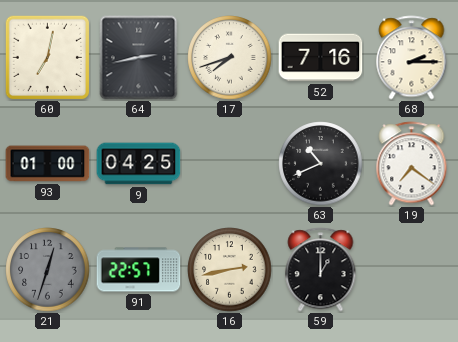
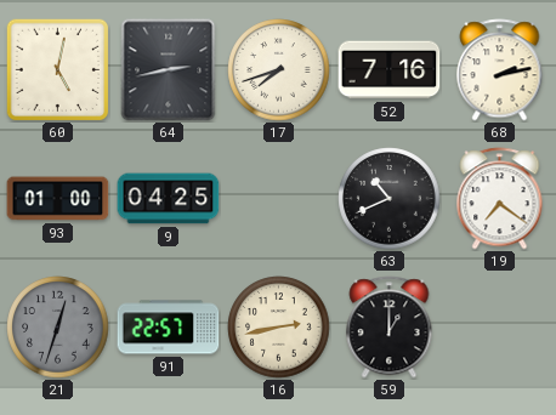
60: 7:02 -> 5:02
68: 2:15 -> 2:13
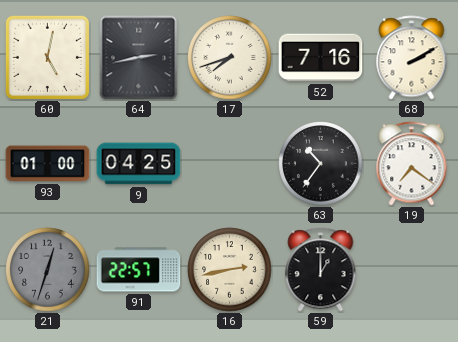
68: 2:13 -> 2:10
63: 10:41 -> 10:36
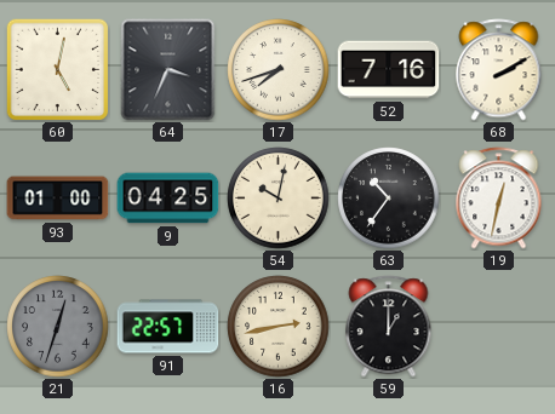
64: 2:43 -> 3:34
54: none -> 10:02
19: 7:21 -> 12:32
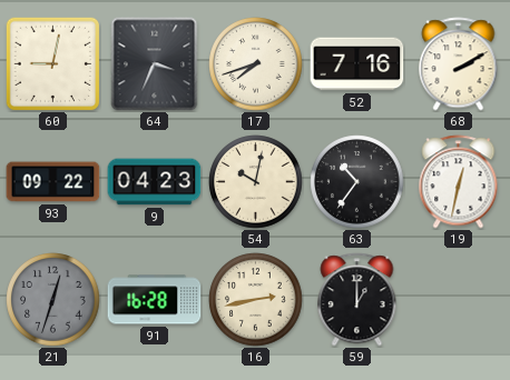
60: 5:02 -> 9:02
93: 01:00 -> 09:22
9: 04:25 -> 04:23
91: 22:57 -> 16:28
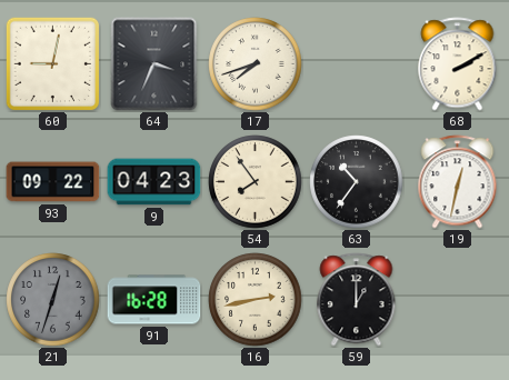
52: 7:16 -> none
54: 10:02 -> 7:54
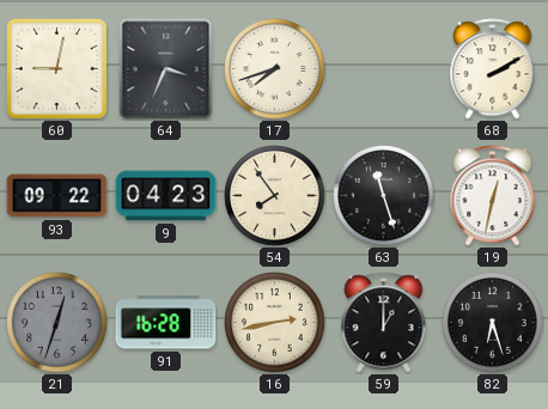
63: 10:36 -> 11:27
82: none -> 6:27
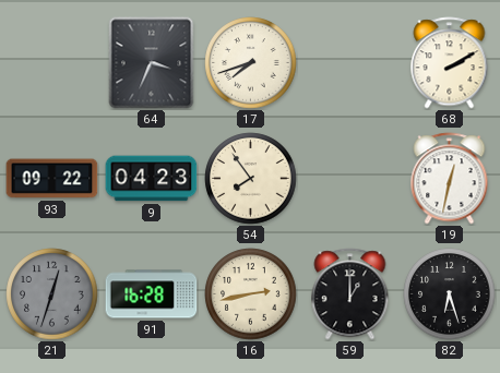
60: 9:02 -> none
63: 11:27 -> none
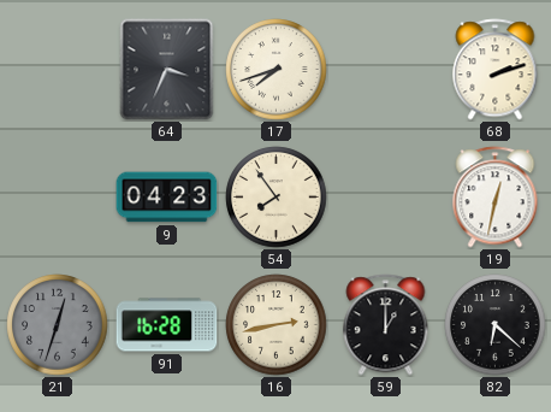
68: 2:10 -> 2:12
93: 09:22 -> none
82: 6:27 -> 6:22
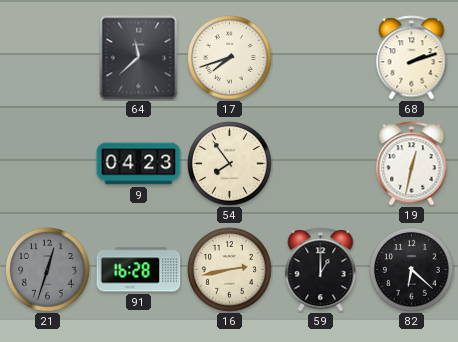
64: 3:34 -> 11:38
